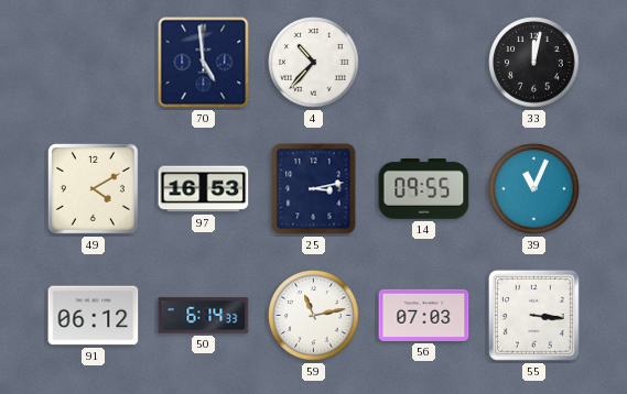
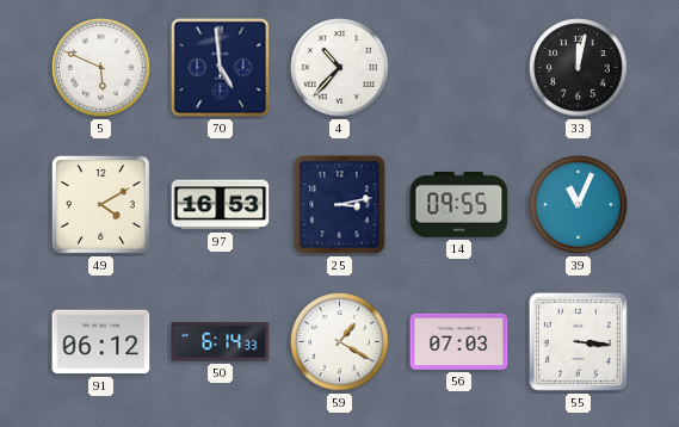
5: none -> 5:49
59: 11:13 -> 1:20
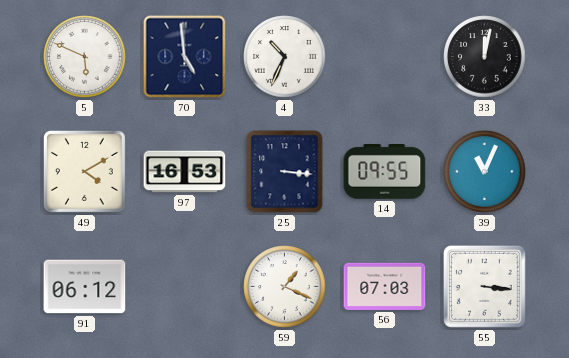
4: 10:37 -> 10:34
25: 3:13 -> 3:16
50: 6:14 -> none
59: 1:20 -> 1:19
